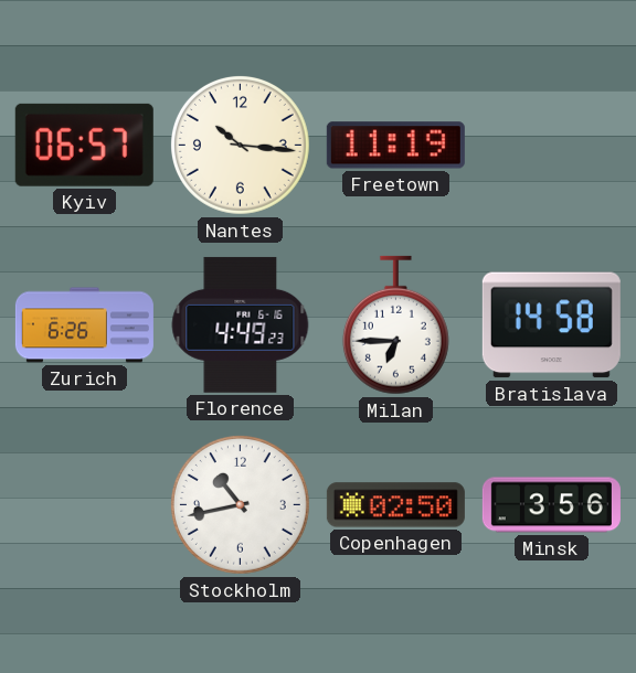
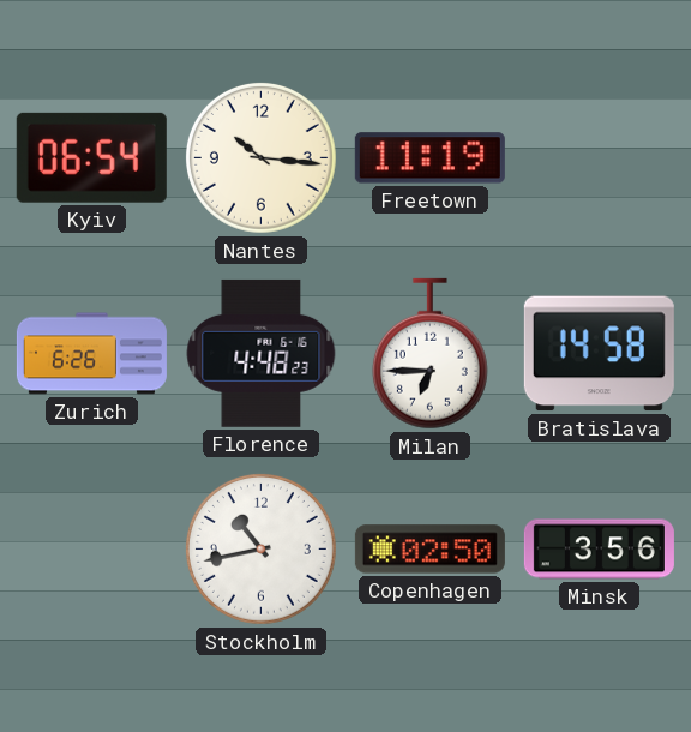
Kyiv: 06:57 -> 06:54
Florence: 4:49 -> 4:48
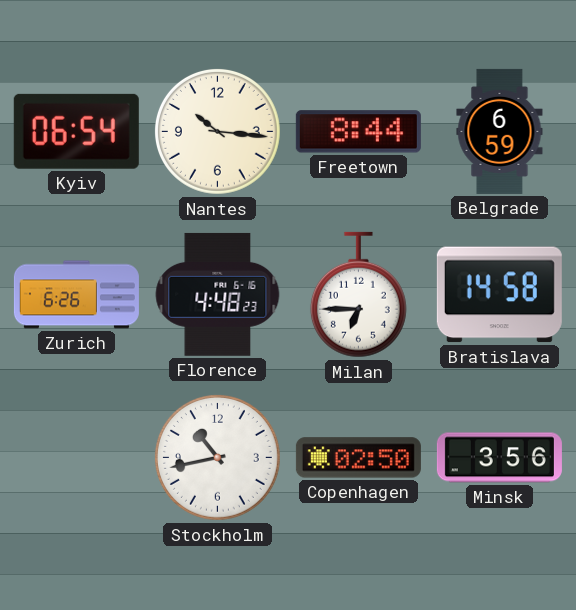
Freetown: 11:19 -> 8:44
Belgrade: none -> 6:59
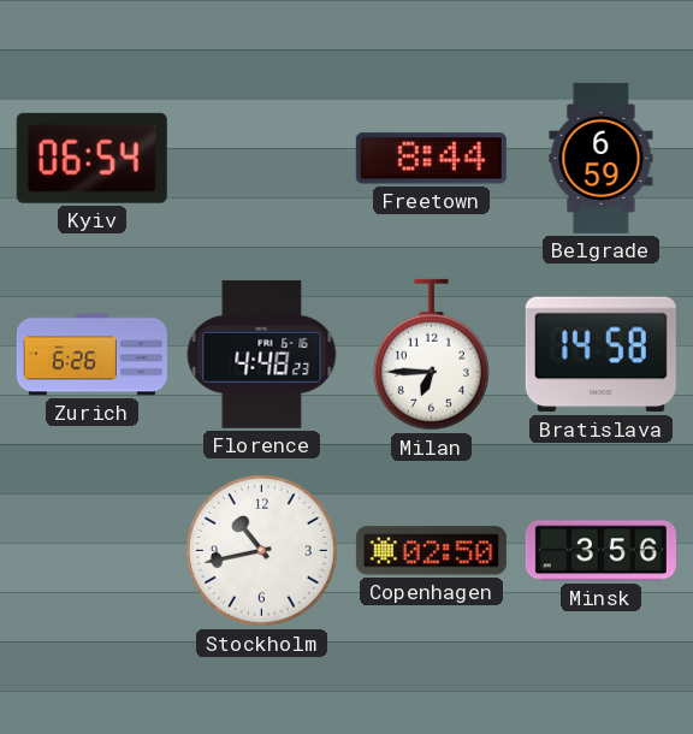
Nantes: 10:16 -> none
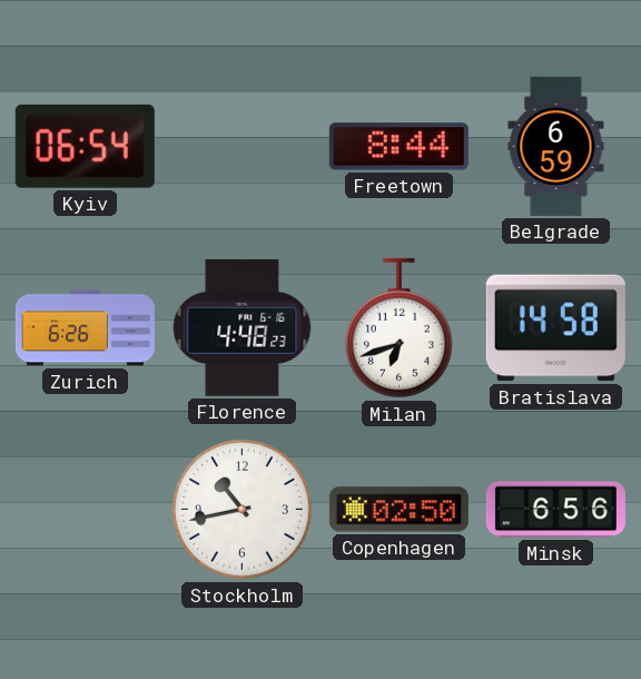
Milan: 6:45 -> 6:42
Minsk: 3:56 -> 6:56
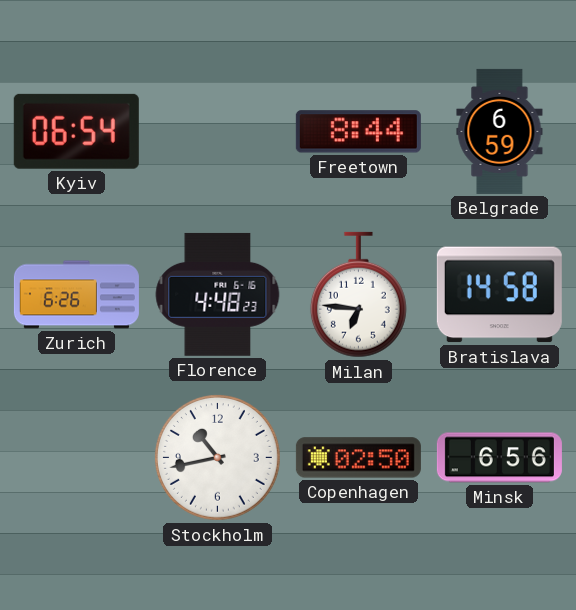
Milan: 6:42 -> 6:46
